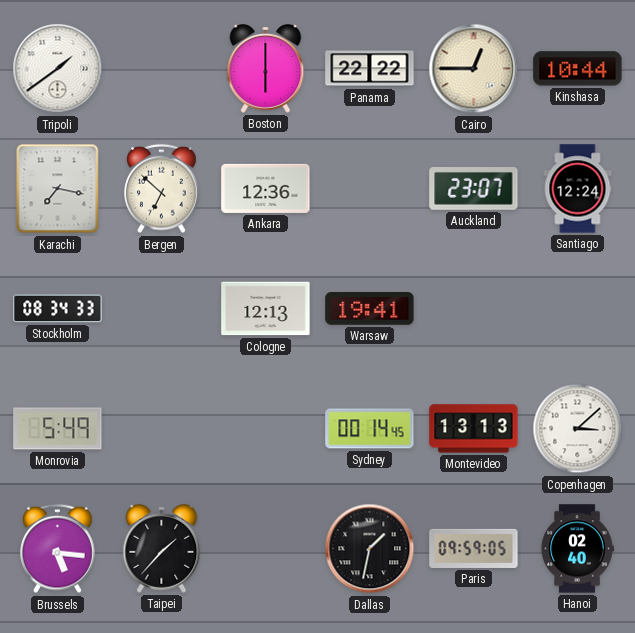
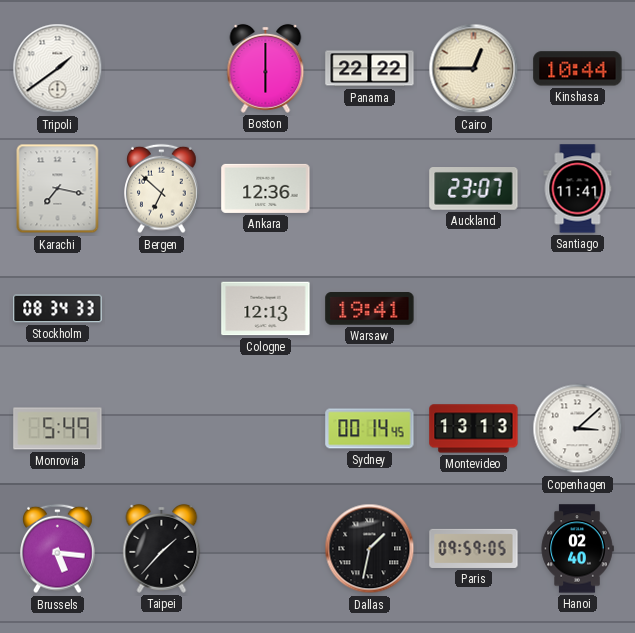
Santiago: 12:24 -> 11:41
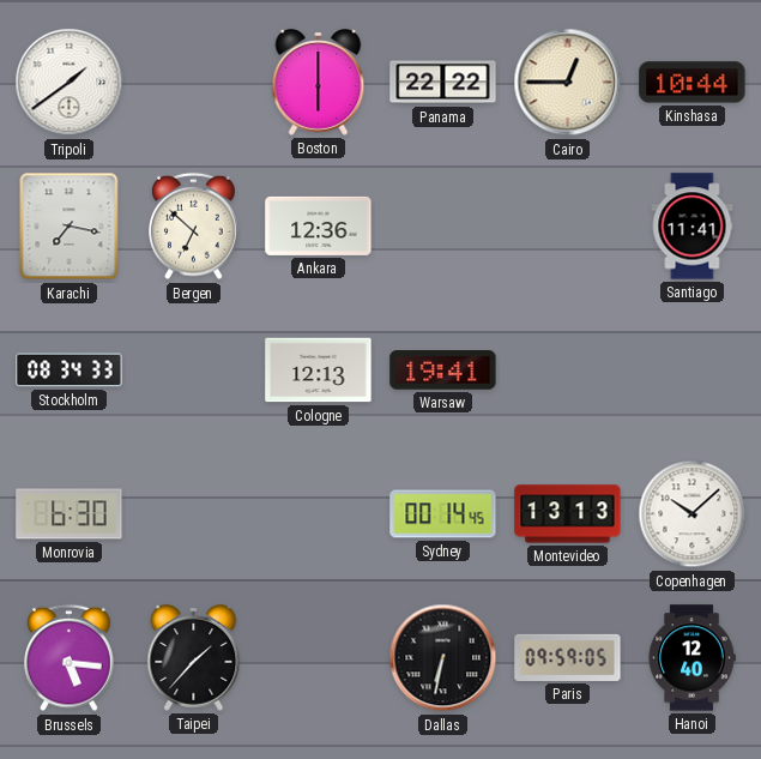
Auckland: 23:07 -> none
Monrovia: 5:49 -> 6:30
Copenhagen: 3:08 -> 10:08
Dallas: 1:32 -> 6:32
Hanoi: 02:40 -> 12:40
